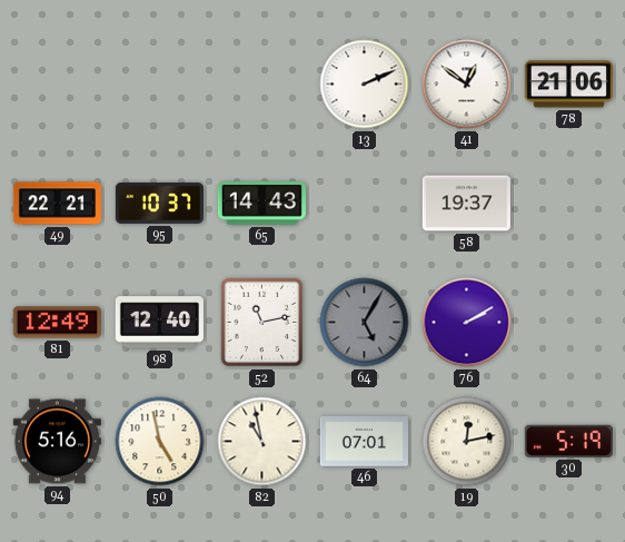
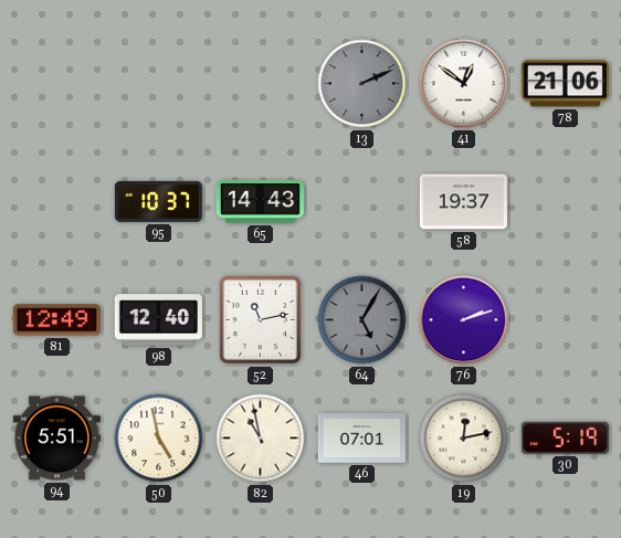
13 dial: white -> grey
49: 22:21 -> none
76: 2:10 -> 2:12
94: 5:16 -> 5:51
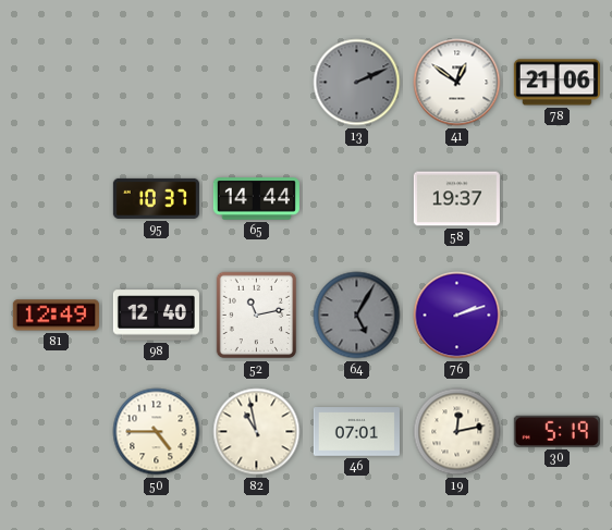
65: 14:43 -> 14:44
94: 5:51 -> none
50: 4:58 -> 4:45
